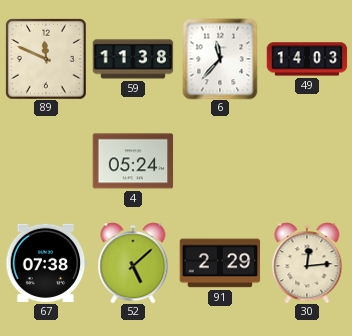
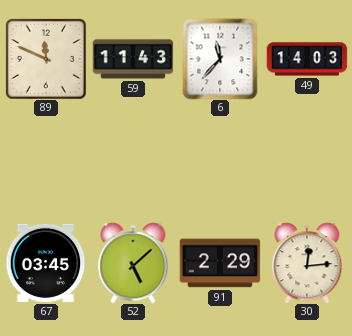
59: 11:38 -> 11:43
4: 05:24 -> none
67: 07:38 -> 03:45
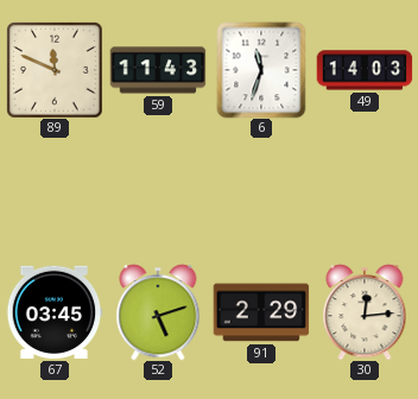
6: 11:37 -> 11:33
52: 5:08 -> 5:12
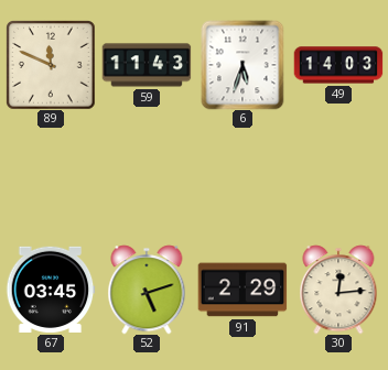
6: 11:33 -> 5:33
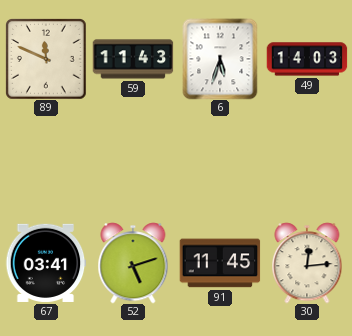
67: 03:45 -> 03:41
91: 2:29 -> 11:45
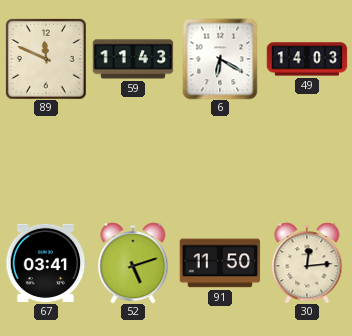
6: 5:33 -> 6:20
91: 11:45 -> 11:50
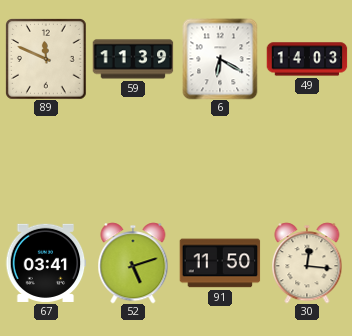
59: 11:43 -> 11:39
30: 12:14 -> 12:16
